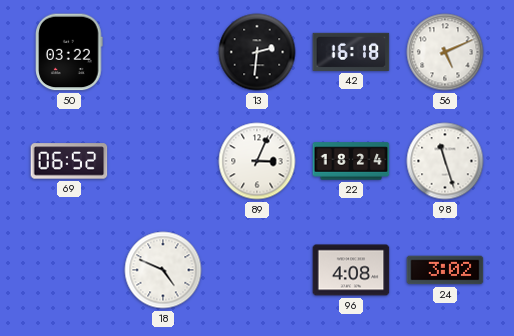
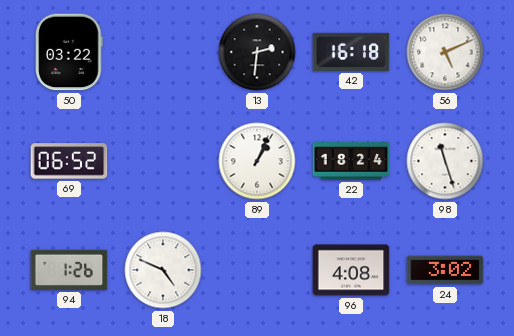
89: 3:04 -> 1:04
94: none -> 1:26
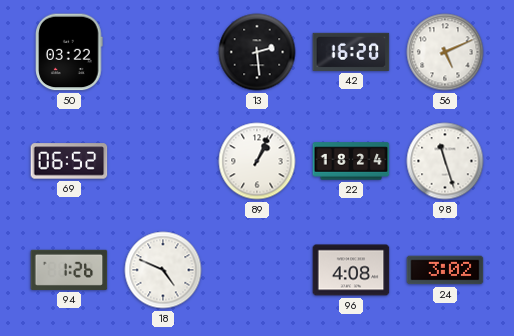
13: 2:31 -> 2:29
42: 16:18 -> 16:20
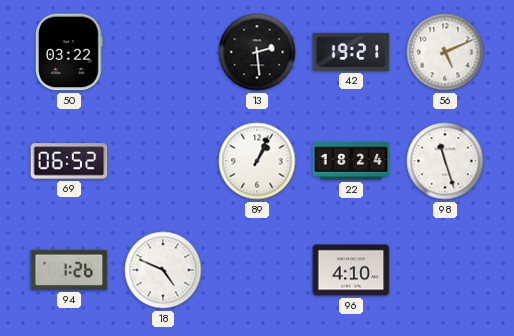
42: 16:20 -> 19:21
96: 4:08 -> 4:10
24: 3:02 -> none
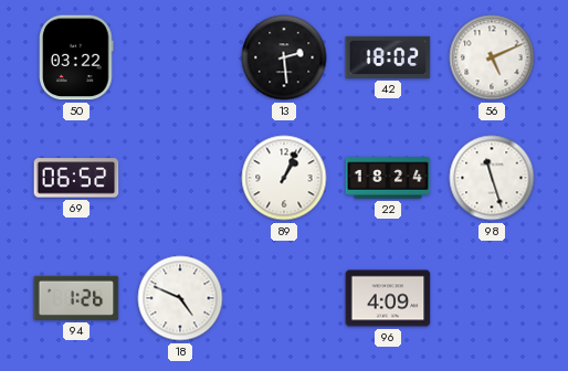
42: 19:21 -> 18:02
96: 4:10 -> 4:09
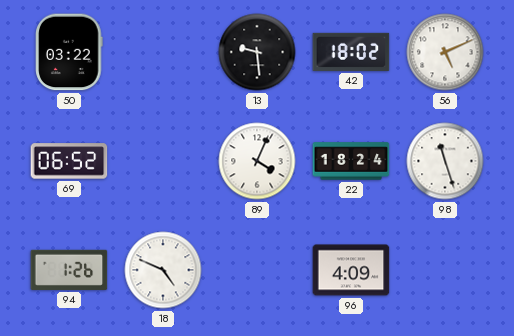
13: 2:29 -> 9:29
89: 1:04 -> 4:04
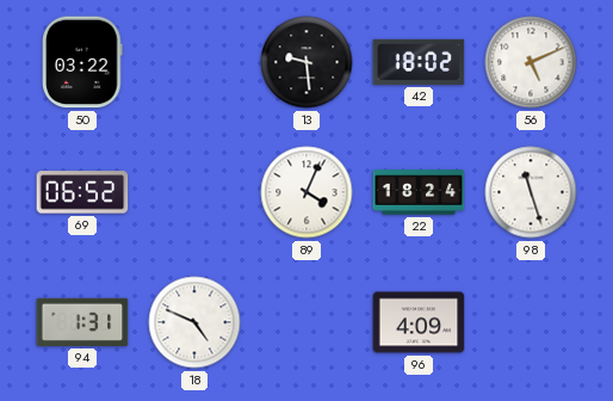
94: 1:26 -> 1:31
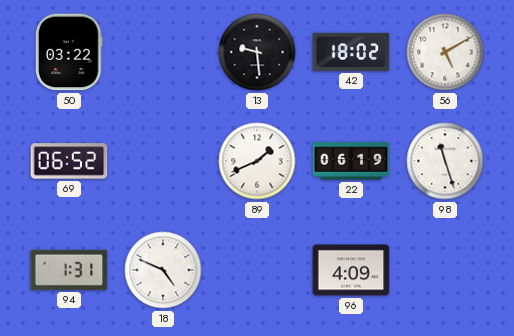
56: 5:11 -> 5:10
89: 4:04 -> 1:41
22: 18:24 -> 06:19
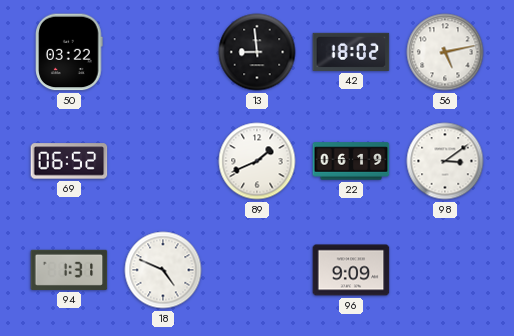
13: 9:29 -> 8:59
56: 5:10 -> 5:13
98: 11:27 -> 3:09
96: 4:09 -> 9:09
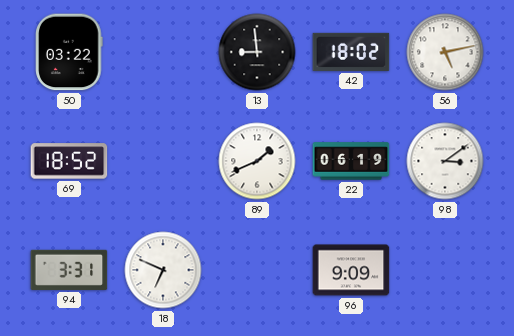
69: 06:52 -> 18:52
94: 1:31 -> 3:31
18: 4:49 -> 6:49
